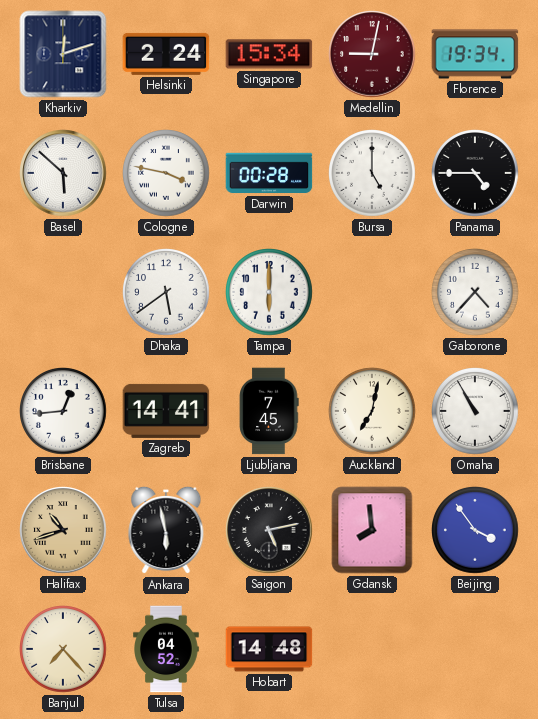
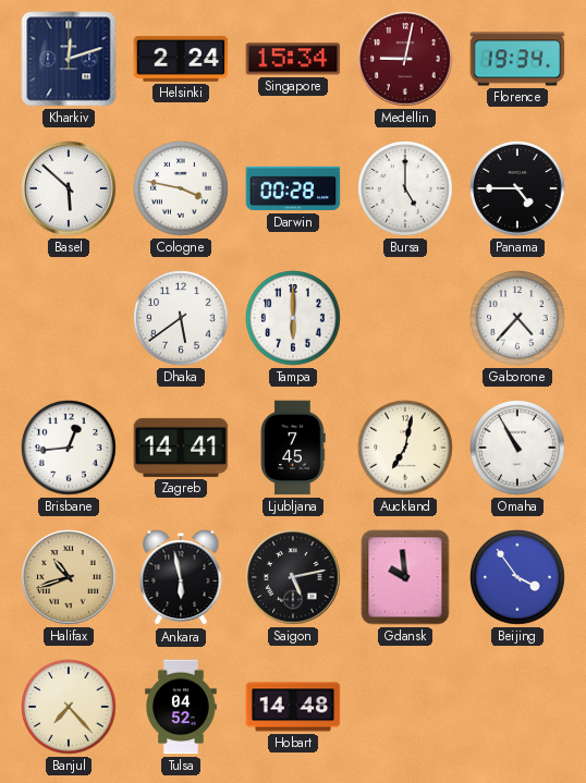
Gdansk: 7:59 -> 9:59
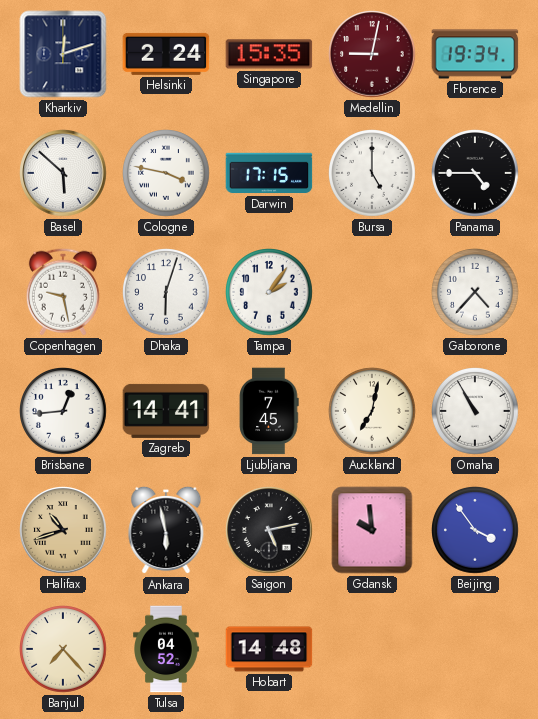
Singapore: 15:34 -> 15:35
Darwin: 00:28 -> 17:15
Copenhagen: none -> 9:28
Dhaka: 5:39 -> 6:03
Tampa: 6:00 -> 2:06
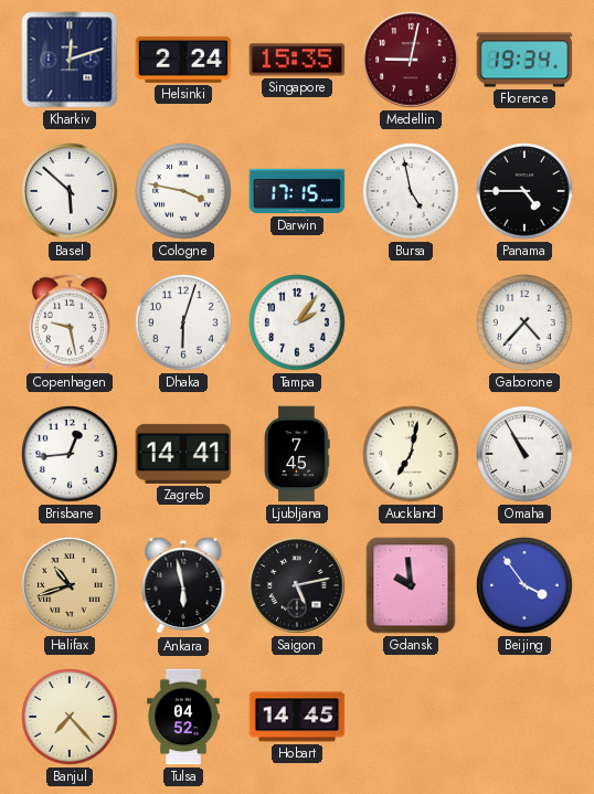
Bursa: 5:00 -> 4:58
Hobart: 14:48 -> 14:45
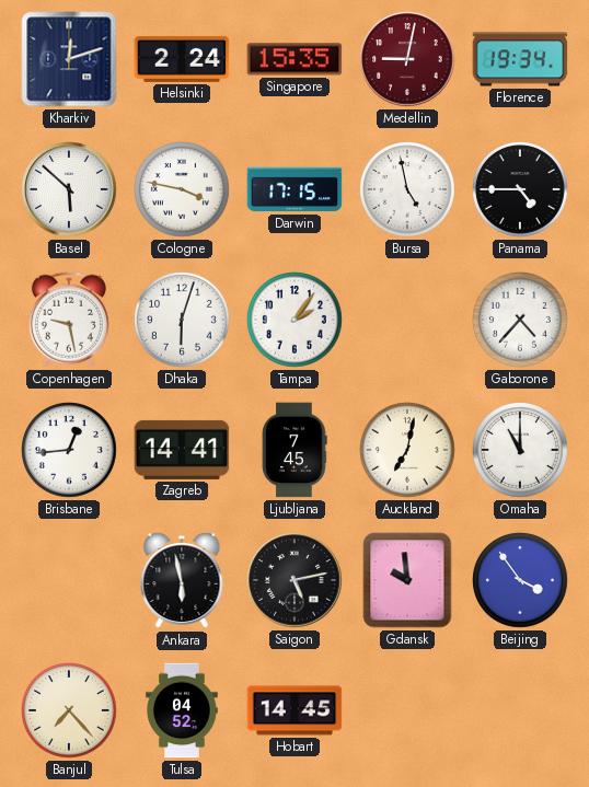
Omaha: 10:55 -> 11:00
Halifax: 10:42 -> none
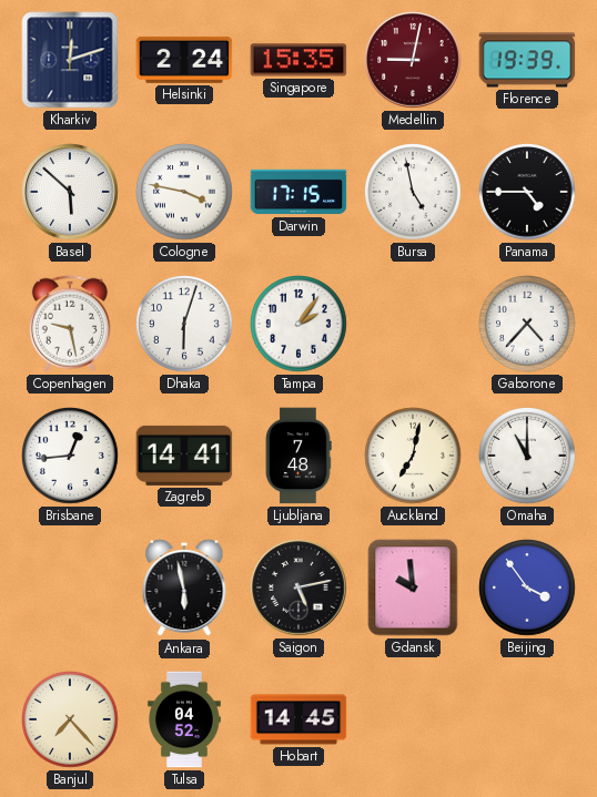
Florence: 19:34 -> 19:39
Ljubljana: 7:45 -> 7:48
